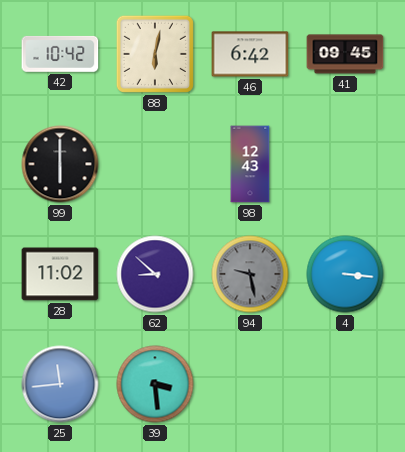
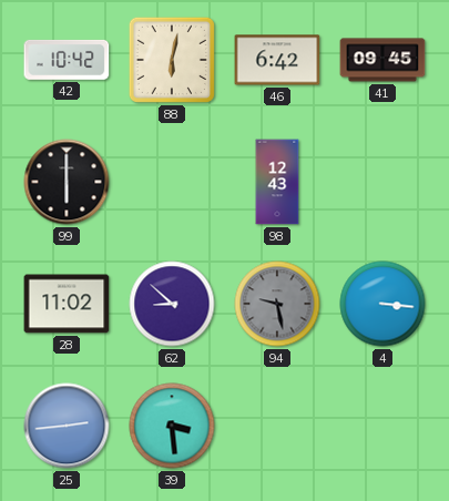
25: 11:44 -> 2:44
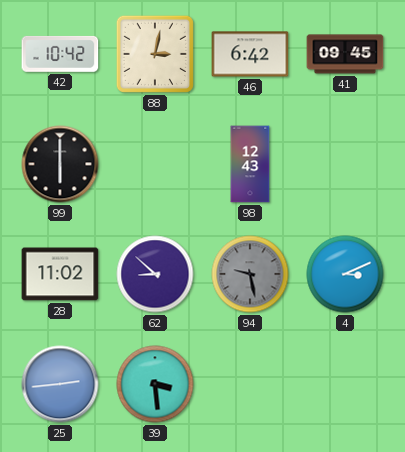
88: 6:02 -> 3:02
4: 3:16 -> 3:11
